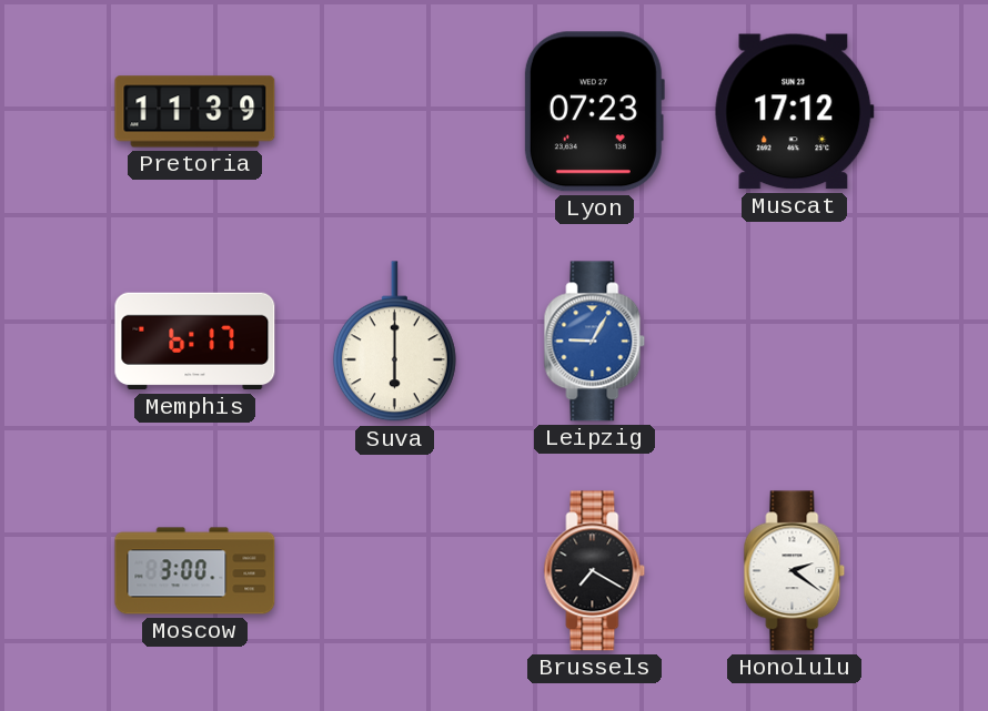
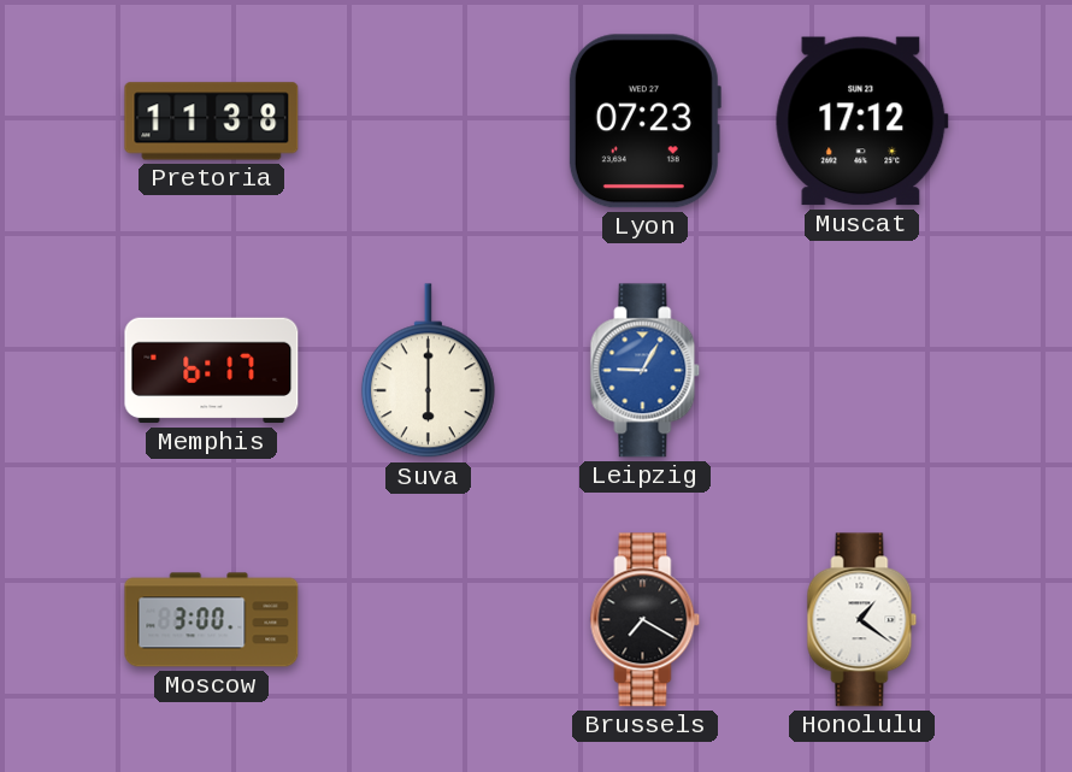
Pretoria: 11:39 -> 11:38
Honolulu: 2:21 -> 1:21
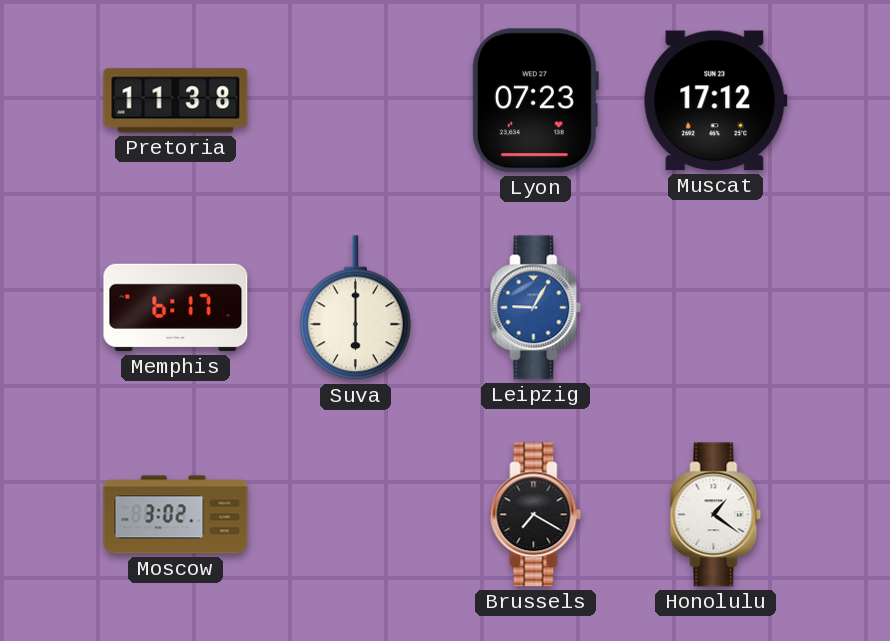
Moscow: 3:00 -> 3:02
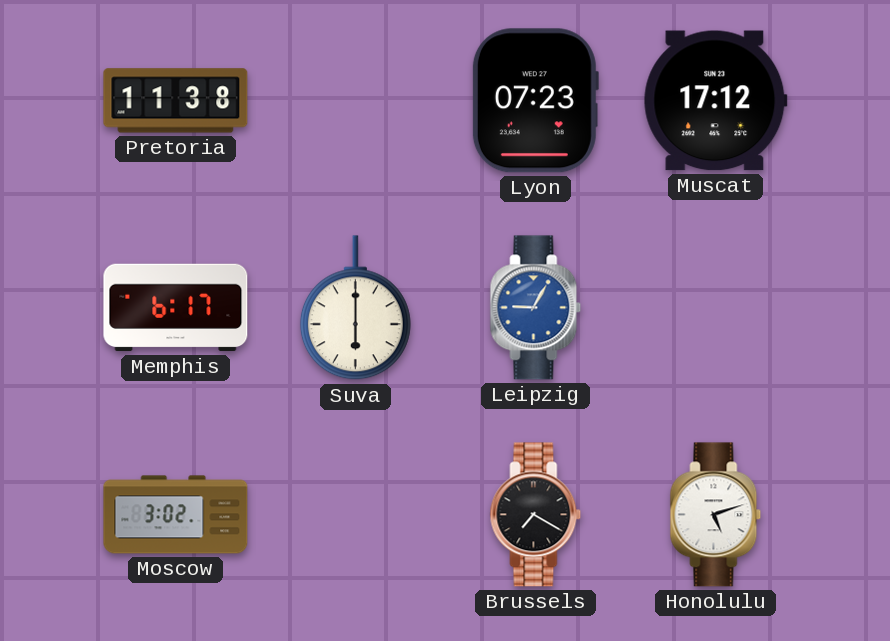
Honolulu: 1:21 -> 5:12
